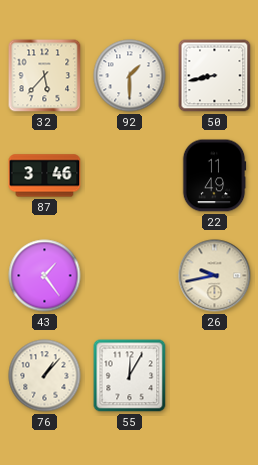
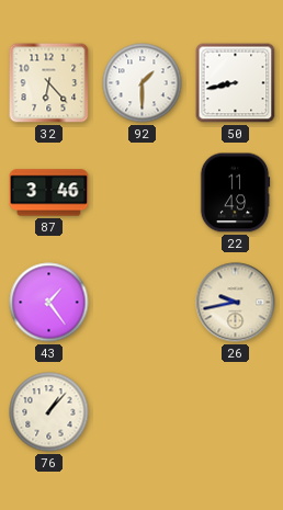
32: 5:37 -> 6:23
55: 12:05 -> none
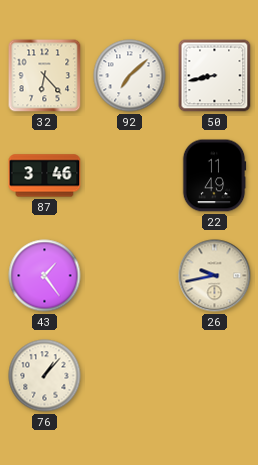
92: 1:30 -> 7:08
